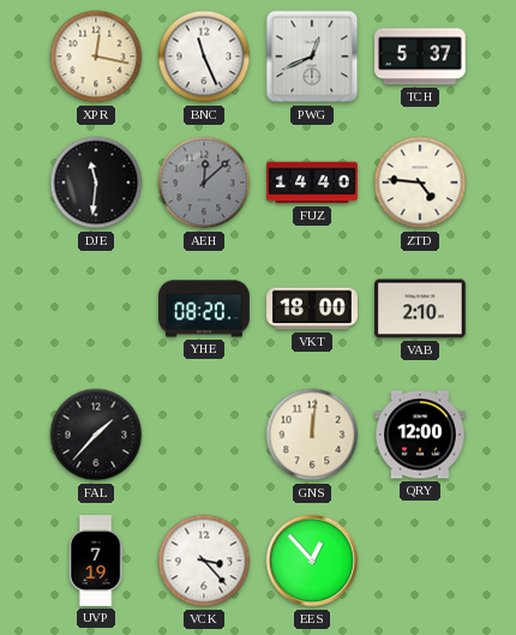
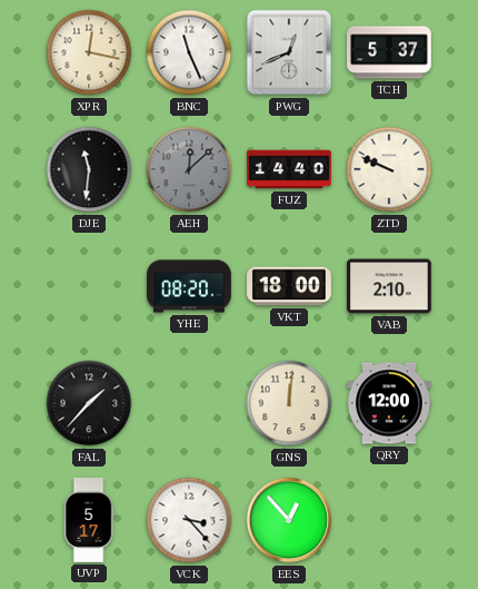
ZTD: 4:46 -> 9:49
UVP: 7:19 -> 5:17
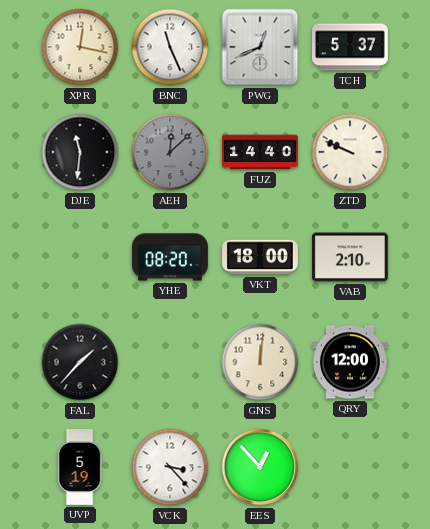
UVP: 5:17 -> 5:19
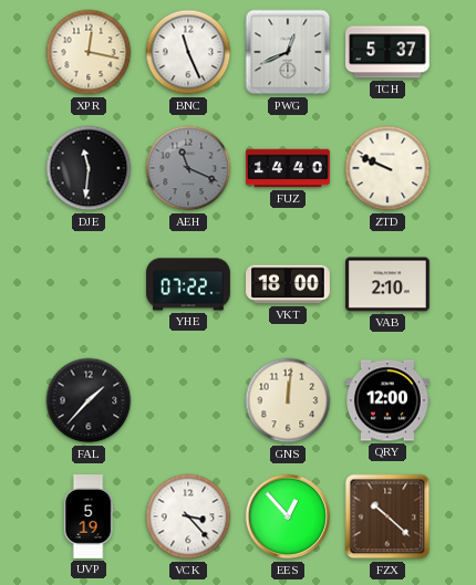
AEH: 12:08 -> 11:19
YHE: 08:20 -> 07:22
FZX: none -> 10:22
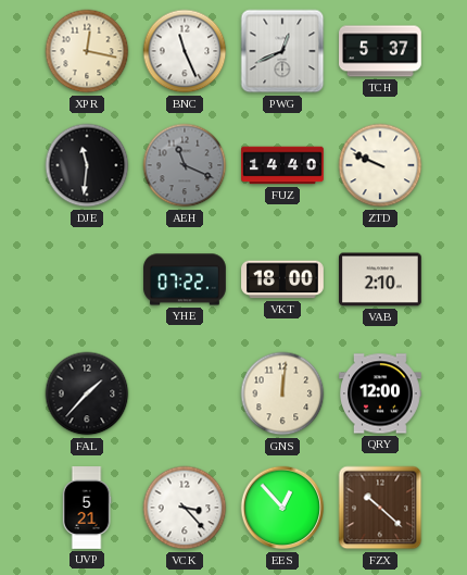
UVP: 5:19 -> 5:21
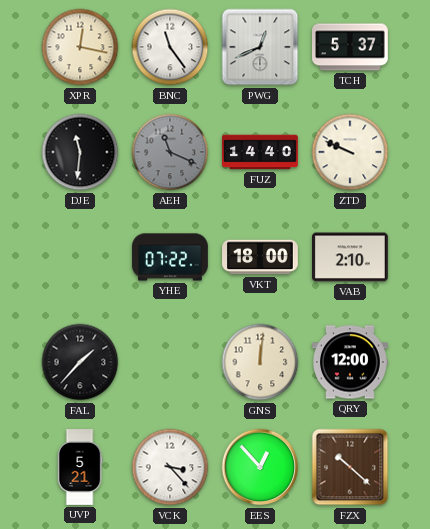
BNC: 11:26 -> 11:24
